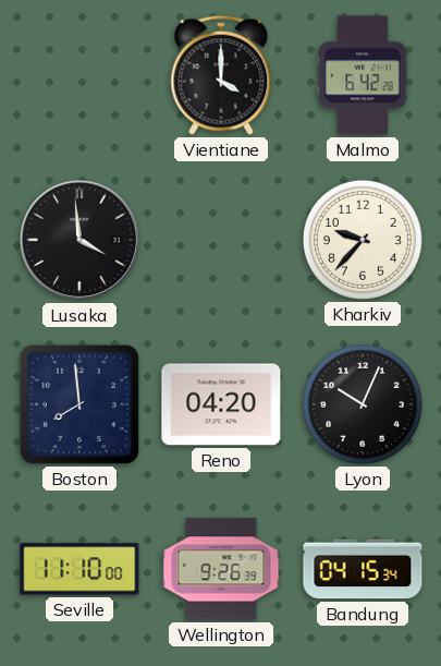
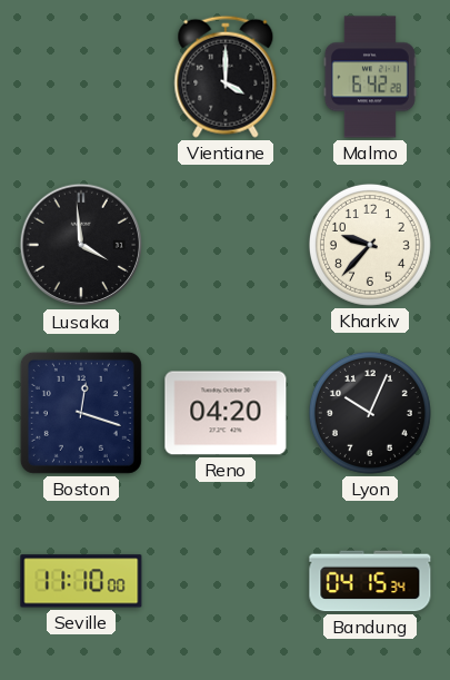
Boston: 7:59 -> 12:18
Wellington: 9:26 -> none
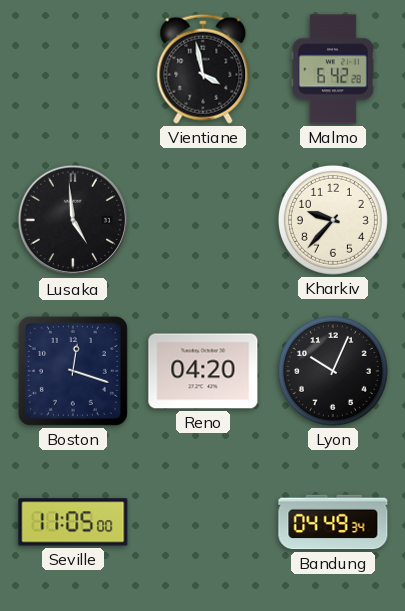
Vientiane: 4:00 -> 3:58
Lusaka: 3:59 -> 4:59
Seville: 11:10 -> 11:05
Bandung: 04:15 -> 04:49
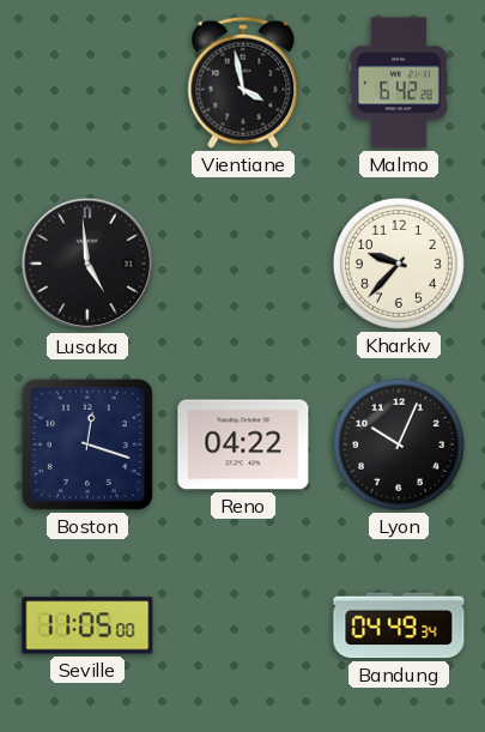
Reno: 04:20 -> 04:22
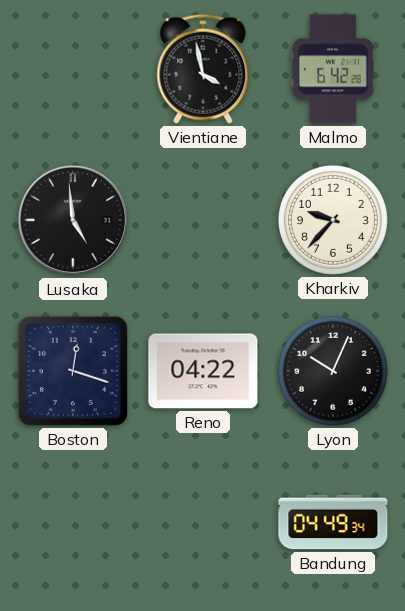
Seville: 11:05 -> none
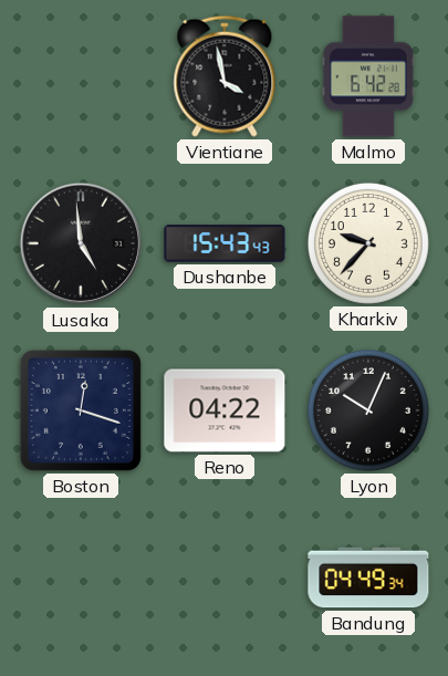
Dushanbe: none -> 15:43
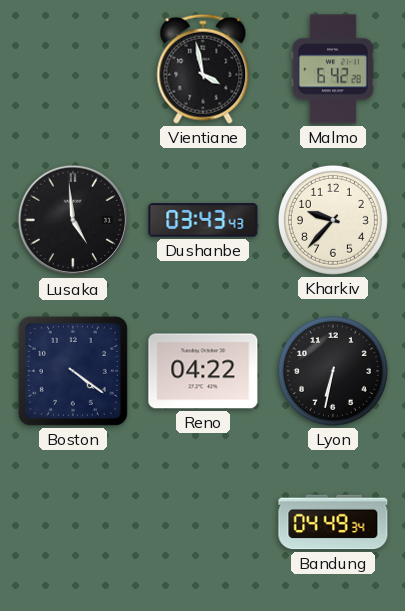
Dushanbe: 15:43 -> 03:43
Boston: 12:18 -> 4:21
Lyon: 10:04 -> 6:32
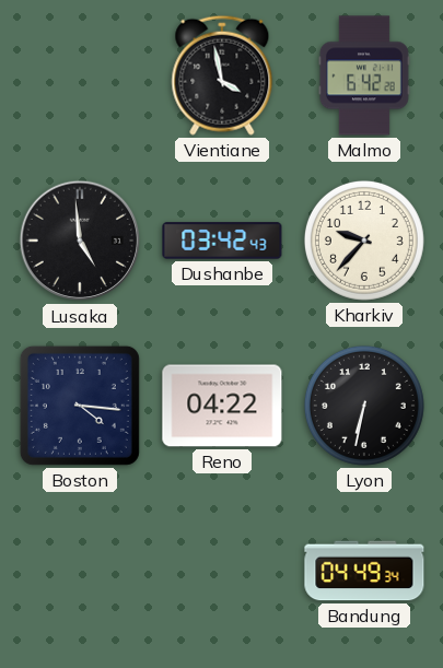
Dushanbe: 03:43 -> 03:42
Boston: 4:21 -> 4:16
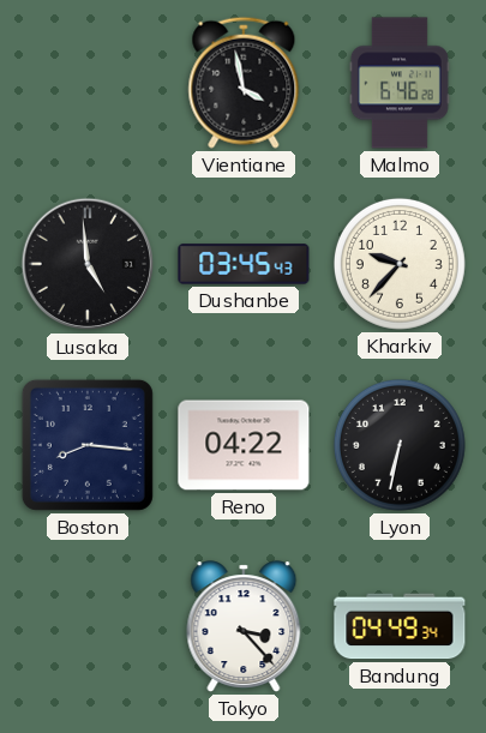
Malmo: 6:42 -> 6:46
Dushanbe: 03:42 -> 03:45
Boston: 4:16 -> 8:16
Tokyo: none -> 3:23
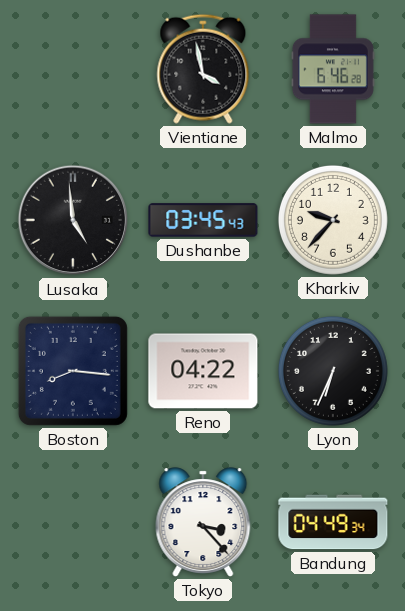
Lyon: 6:32 -> 6:34
